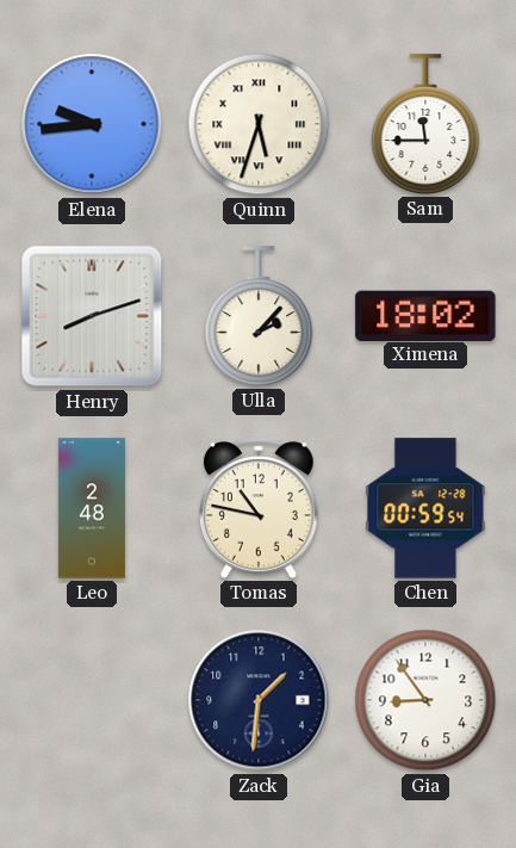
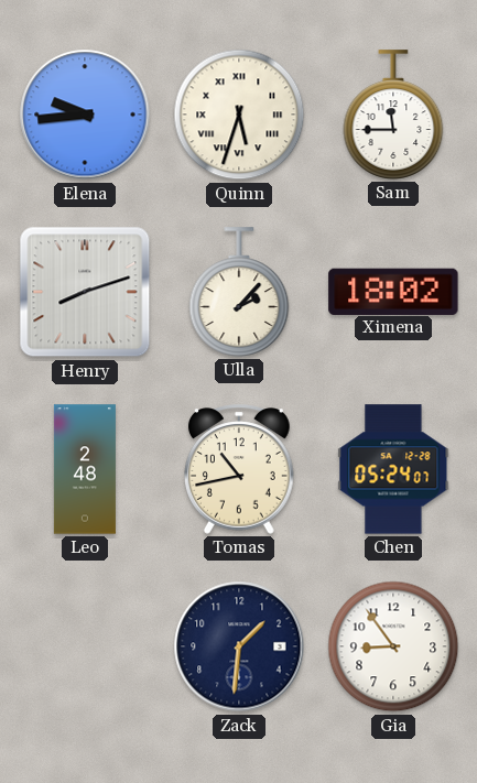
Tomas: 10:47 -> 10:43
Chen: 00:59 -> 05:24
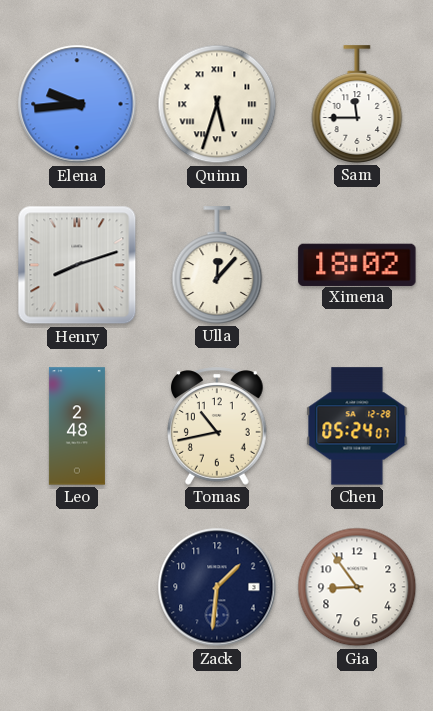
Ulla: 2:07 -> 12:07
